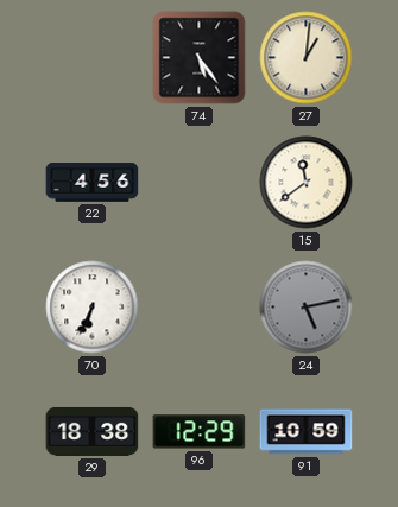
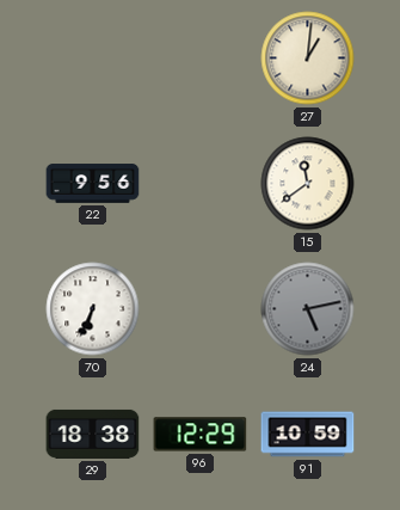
74: 5:24 -> none
22: 4:56 -> 9:56
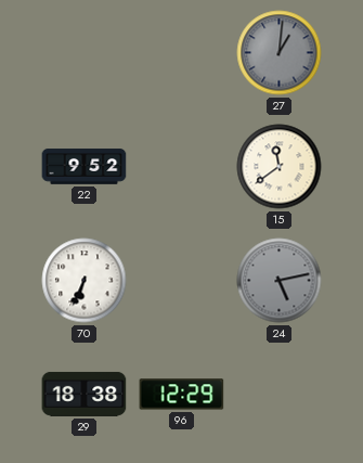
27 dial: cream -> grey
22: 9:56 -> 9:52
91: 10:59 -> none
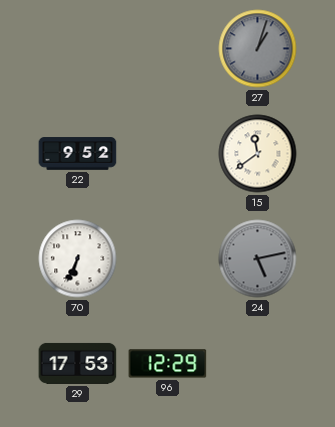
27: 1:01 -> 1:03
29: 18:38 -> 17:53
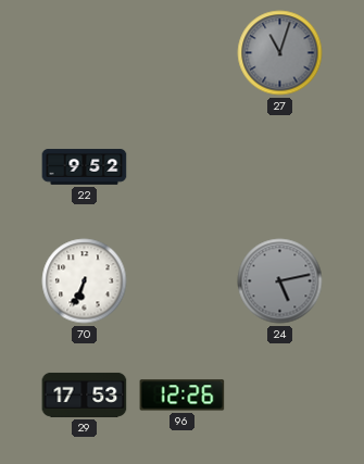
27: 1:03 -> 11:03
15: 11:39 -> none
96: 12:29 -> 12:26
